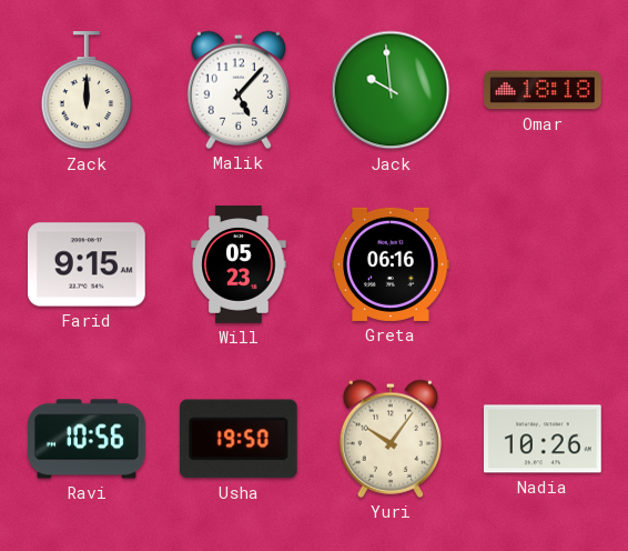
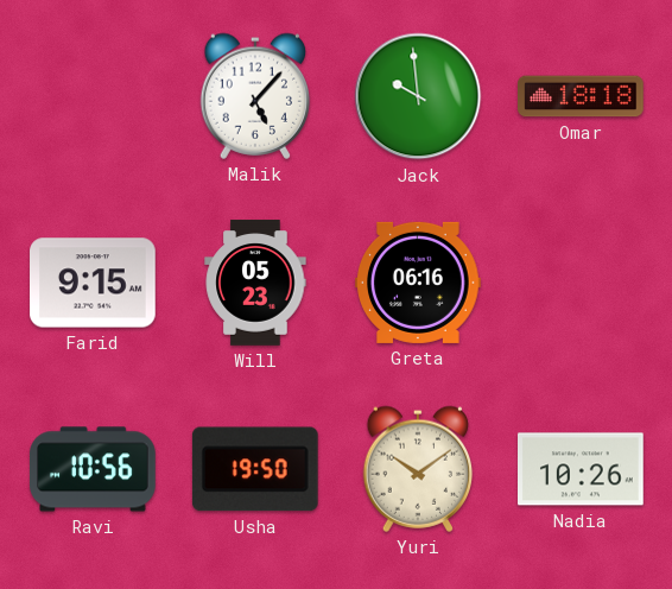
Zack: 12:00 -> none
Yuri: 10:06 -> 10:09
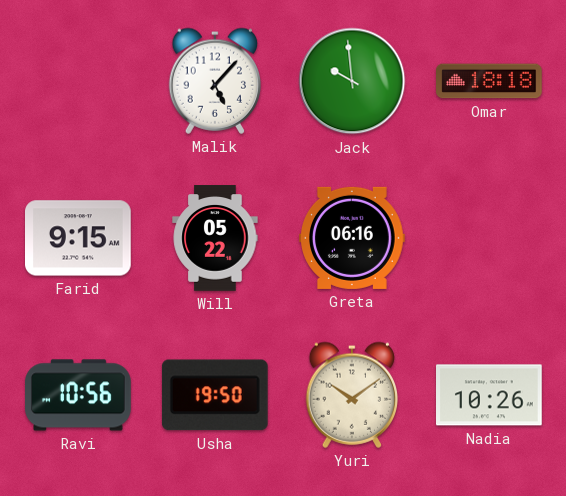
Will: 05:23 -> 05:22
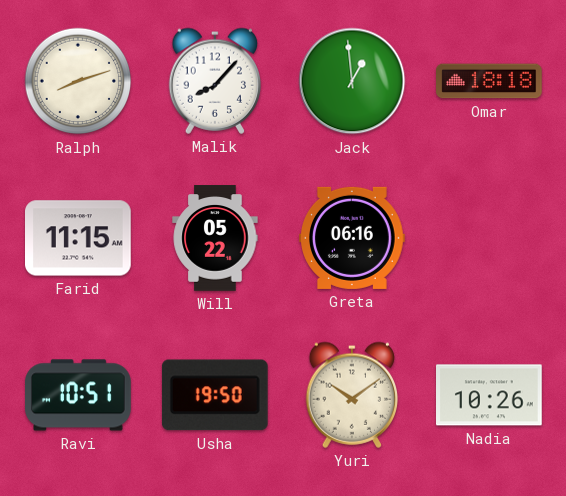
Ralph: none -> 8:12
Malik: 5:07 -> 8:07
Jack: 9:59 -> 12:59
Farid: 9:15 -> 11:15
Ravi: 10:56 -> 10:51
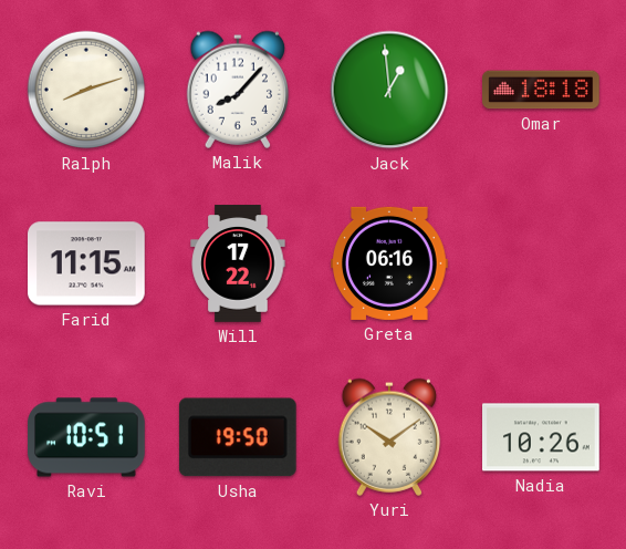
Will: 05:22 -> 17:22
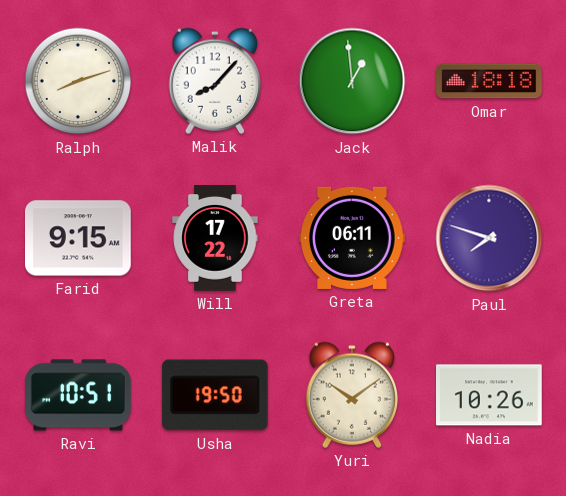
Farid: 11:15 -> 9:15
Greta: 06:16 -> 06:11
Paul: none -> 7:48
